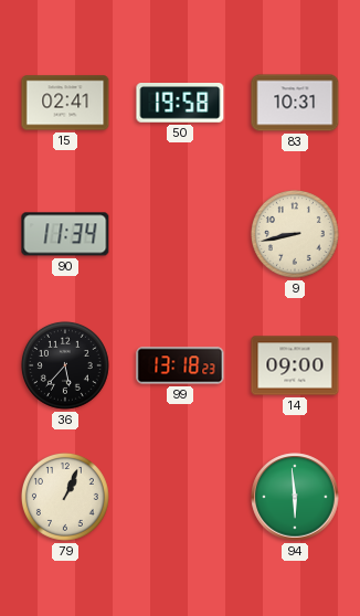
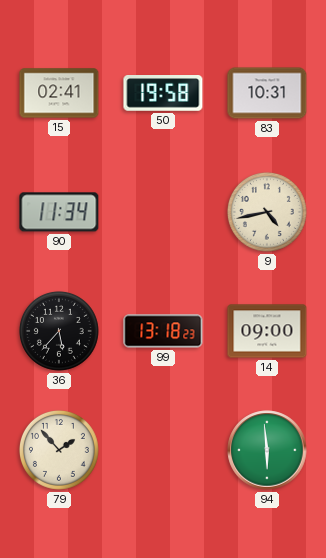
9: 8:43 -> 4:43
79: 1:04 -> 1:53
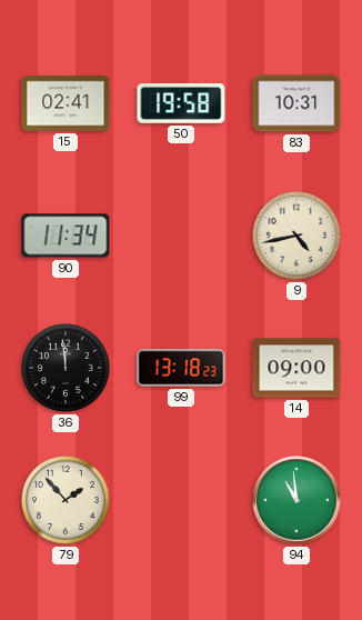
36: 5:37 -> 11:59
94: 5:59 -> 10:59
